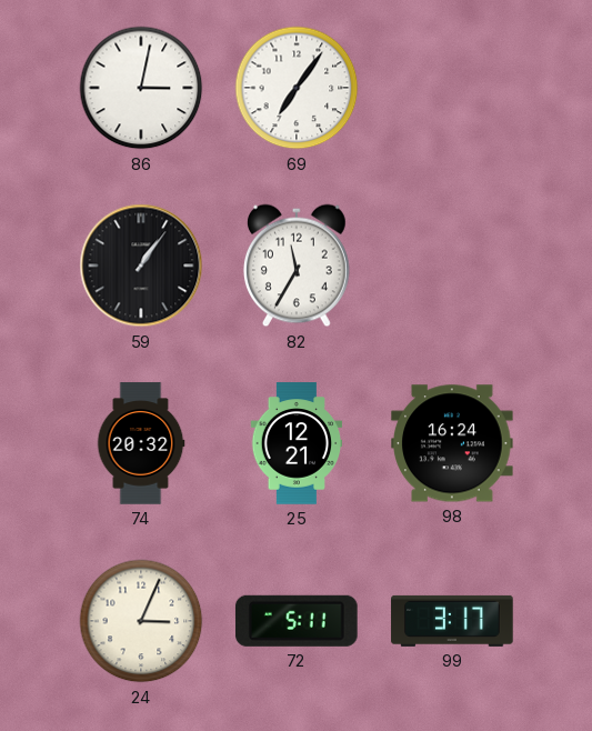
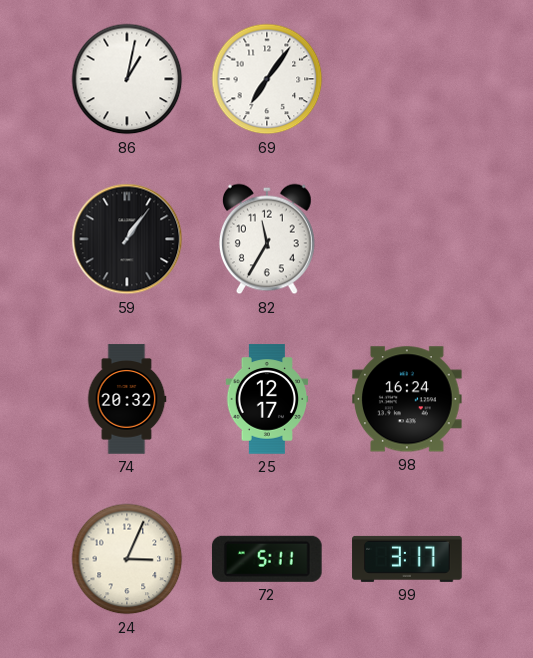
86: 3:02 -> 1:02
25: 12:21 -> 12:17
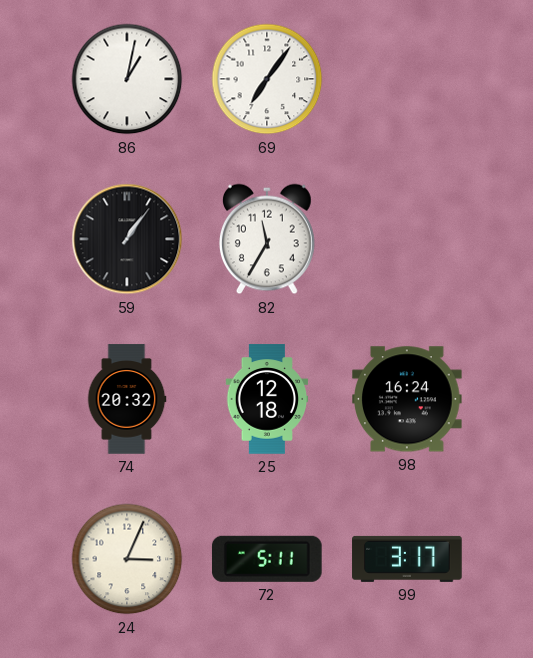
25: 12:17 -> 12:18
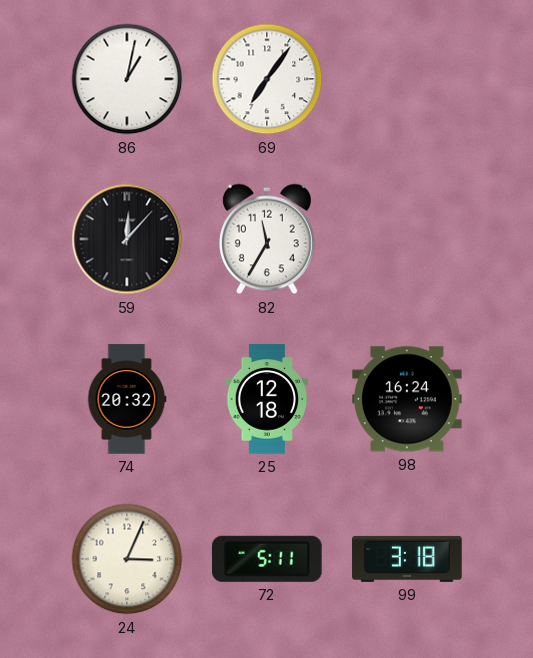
59: 1:06 -> 12:07
99: 3:17 -> 3:18
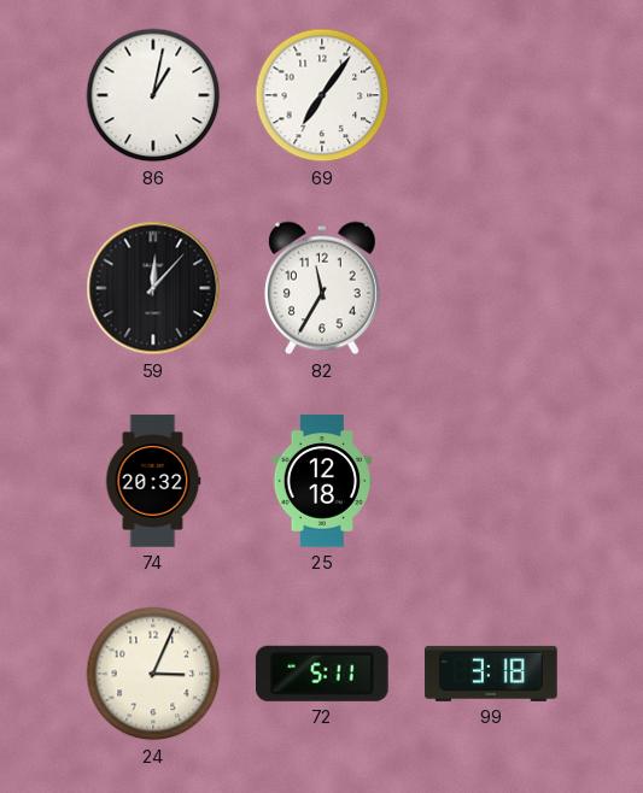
98: 16:24 -> none
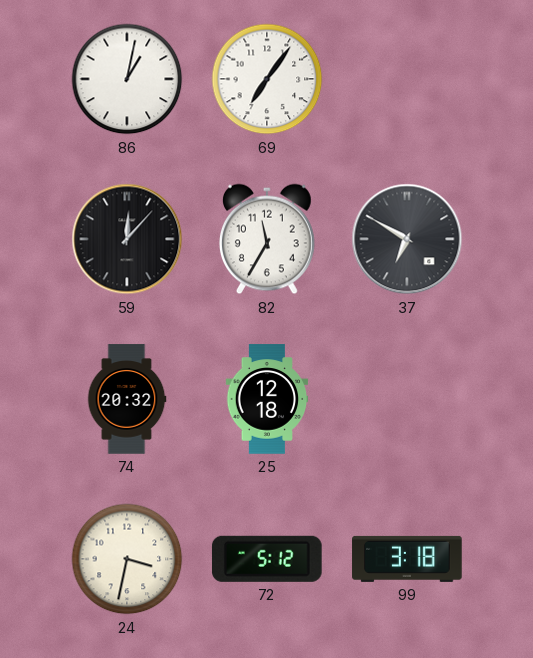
37: none -> 6:50
24: 3:04 -> 3:32
72: 5:11 -> 5:12
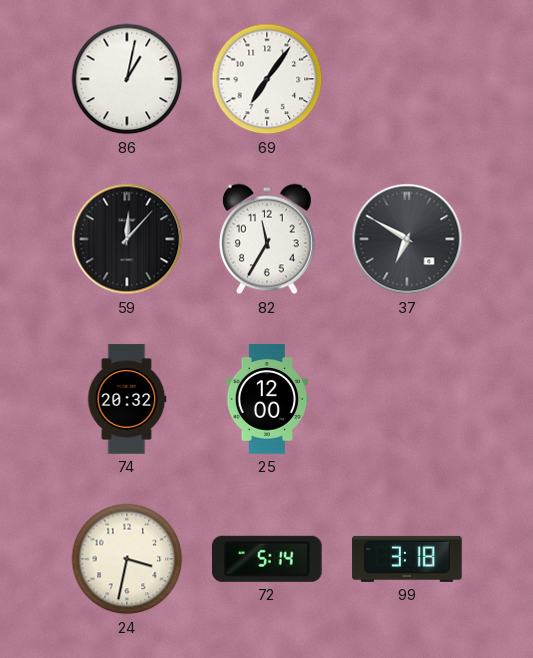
25: 12:18 -> 12:00
72: 5:12 -> 5:14
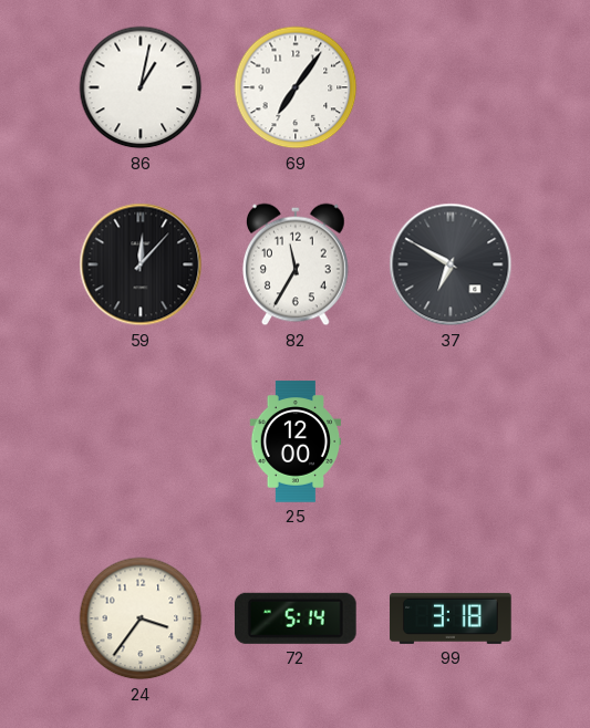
74: 20:32 -> none
24: 3:32 -> 3:36
